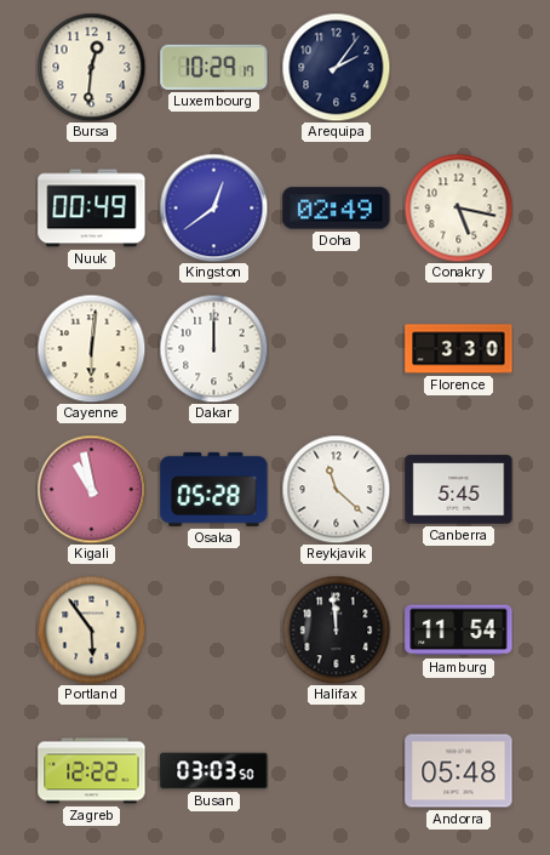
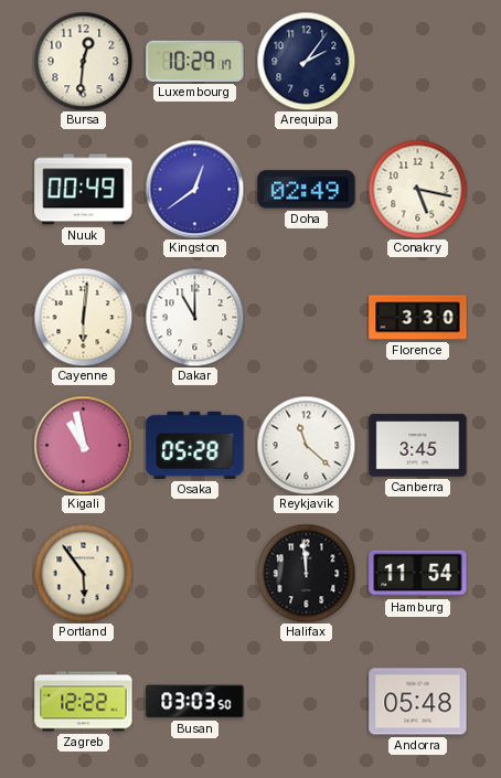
Dakar: 12:00 -> 11:00
Canberra: 5:45 -> 3:45
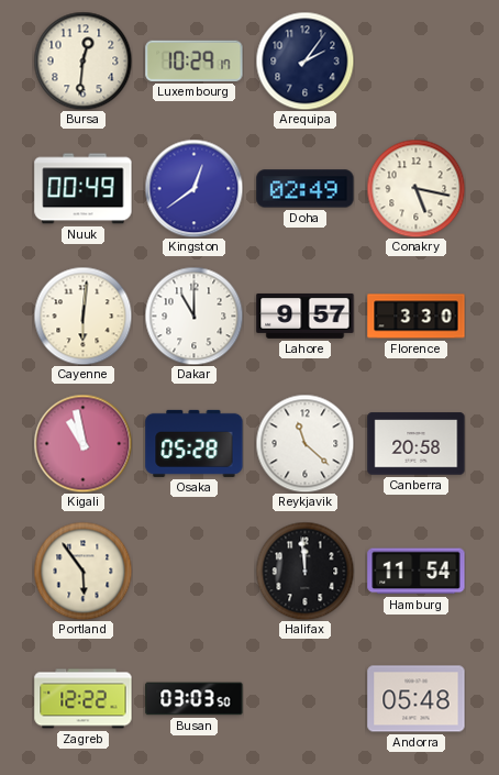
Lahore: none -> 9:57
Canberra: 3:45 -> 20:58
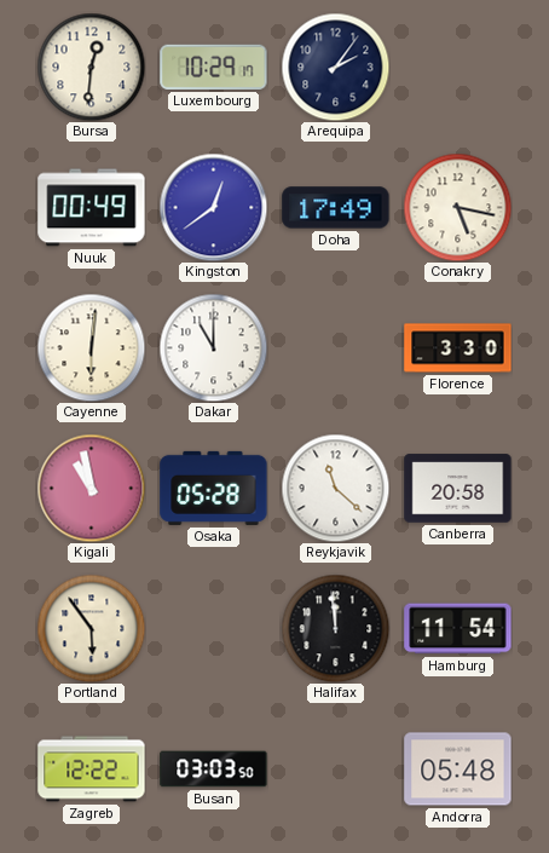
Doha: 02:49 -> 17:49
Lahore: 9:57 -> none
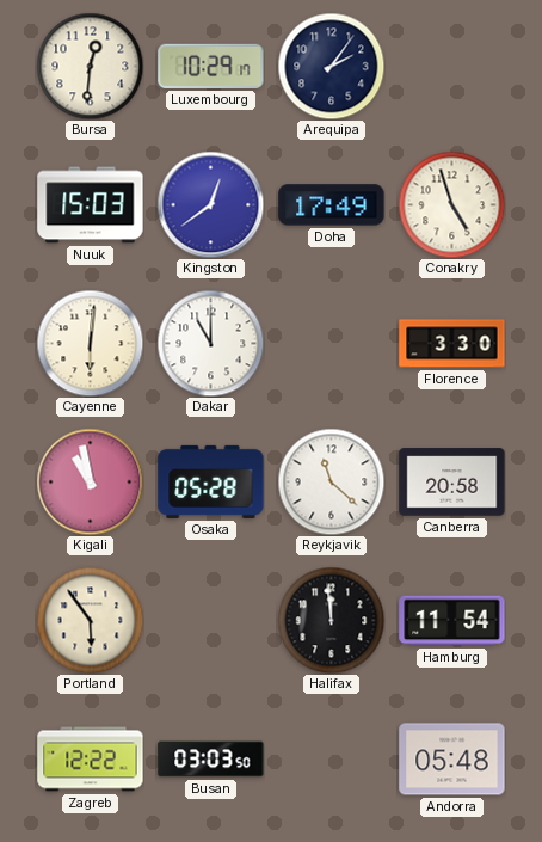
Nuuk: 00:49 -> 15:03
Conakry: 5:17 -> 4:57
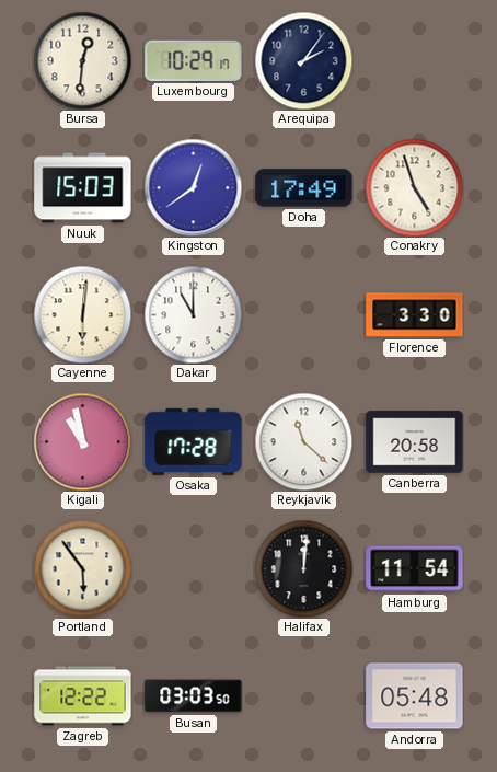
Osaka: 05:28 -> 17:28
Halifax: 11:59 -> 12:01
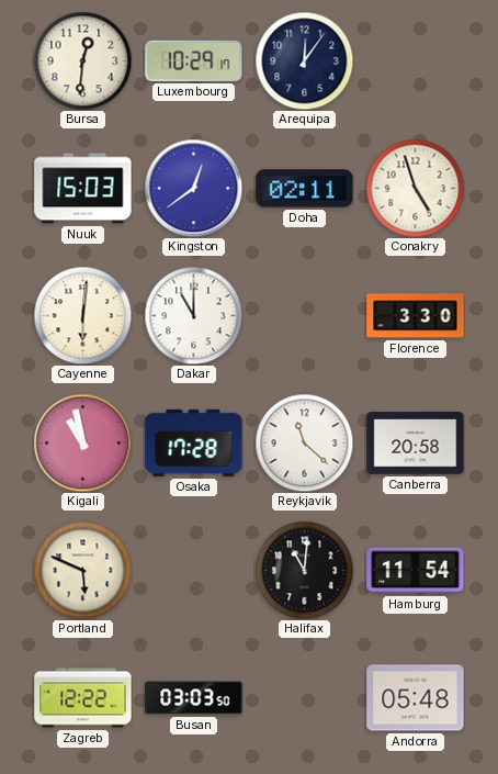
Arequipa: 2:06 -> 12:06
Doha: 17:49 -> 02:11
Portland: 5:54 -> 5:49
Halifax: 12:01 -> 11:01
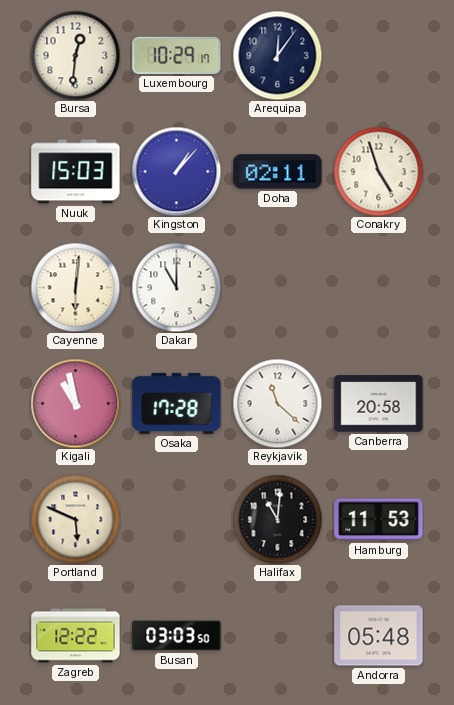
Kingston: 12:39 -> 1:07
Florence: 3:30 -> none
Hamburg: 11:54 -> 11:53
